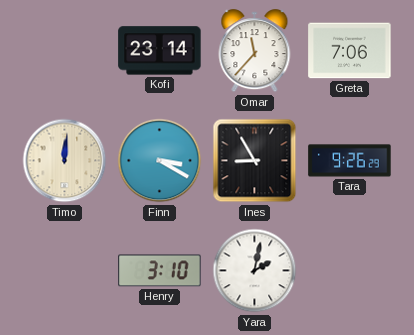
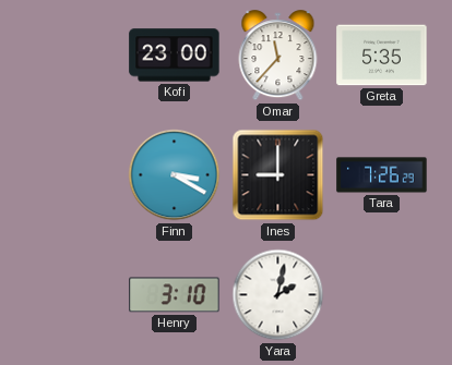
Kofi: 23:14 -> 23:00
Greta: 7:06 -> 5:35
Timo: 12:01 -> none
Ines: 8:55 -> 9:00
Tara: 9:26 -> 7:26
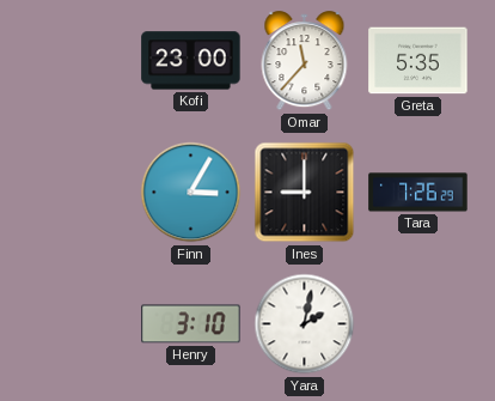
Finn: 3:20 -> 3:05
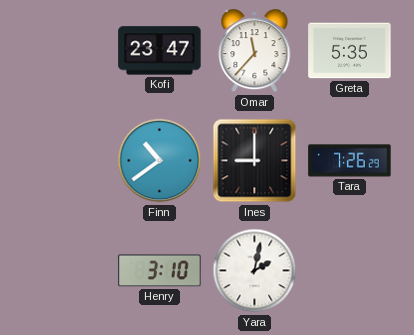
Kofi: 23:00 -> 23:47
Finn: 3:05 -> 10:39
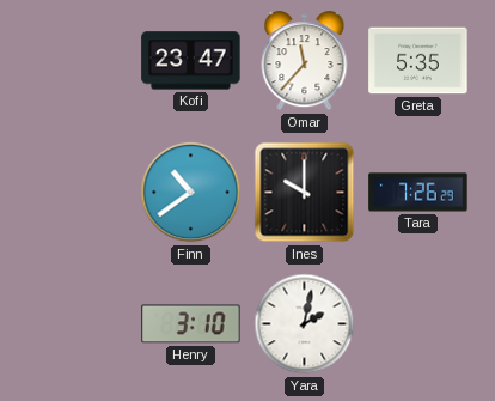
Ines: 9:00 -> 10:00
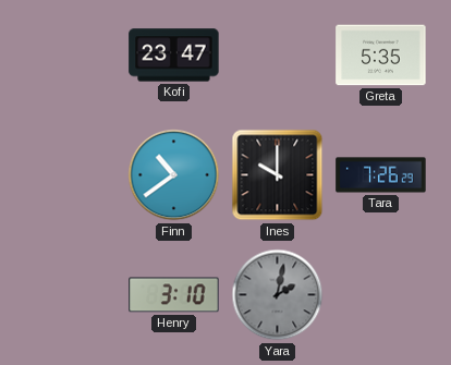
Omar: 11:37 -> none
Yara dial: white -> grey
